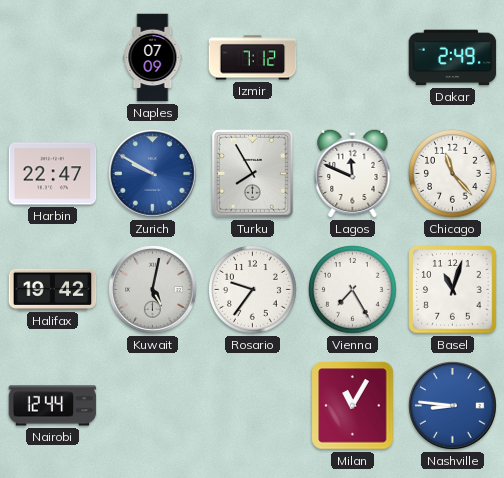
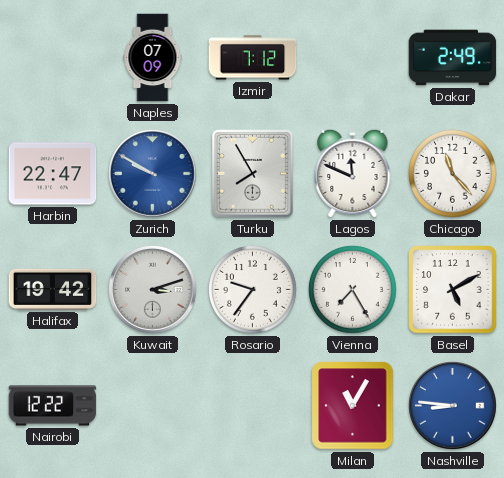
Kuwait: 5:02 -> 3:12
Basel: 11:03 -> 5:10
Nairobi: 12:44 -> 12:22
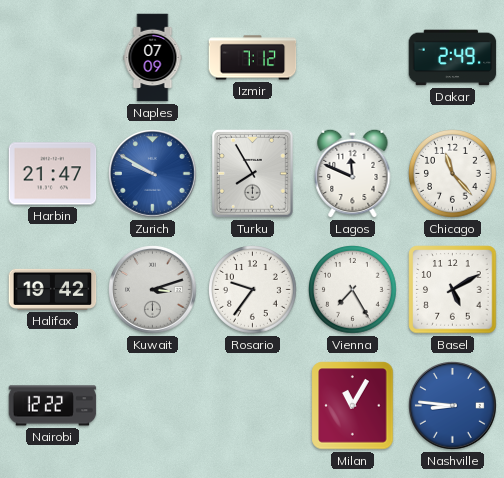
Harbin: 22:47 -> 21:47
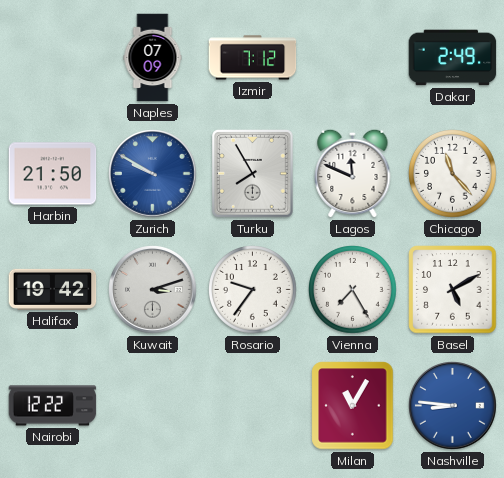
Harbin: 21:47 -> 21:50
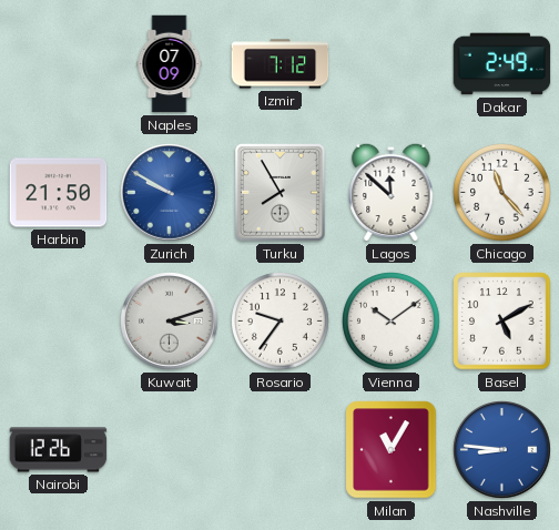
Lagos: 11:49 -> 11:52
Halifax: 19:42 -> none
Vienna: 7:25 -> 10:09
Nairobi: 12:22 -> 12:26
